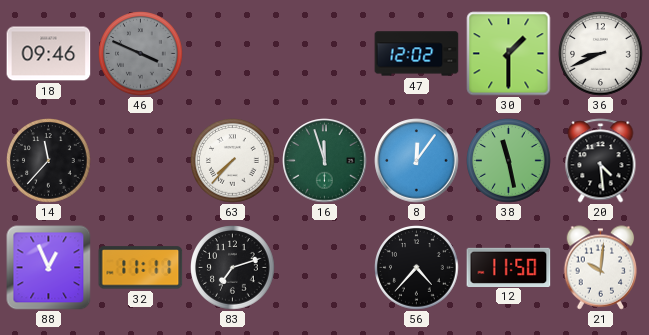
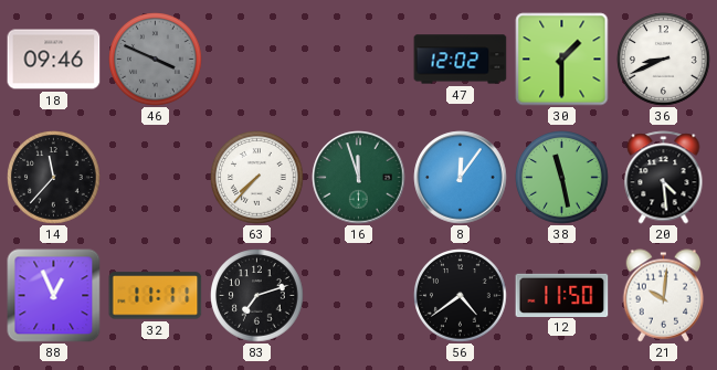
56: 4:37 -> 4:39
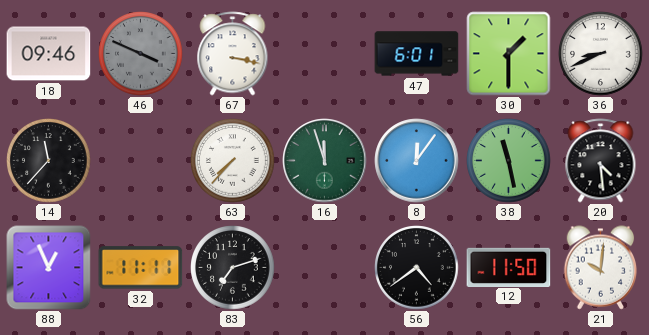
67: none -> 3:17
47: 12:02 -> 6:01
